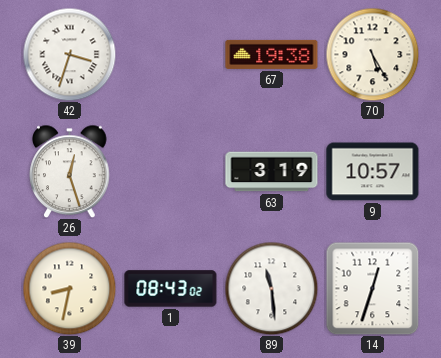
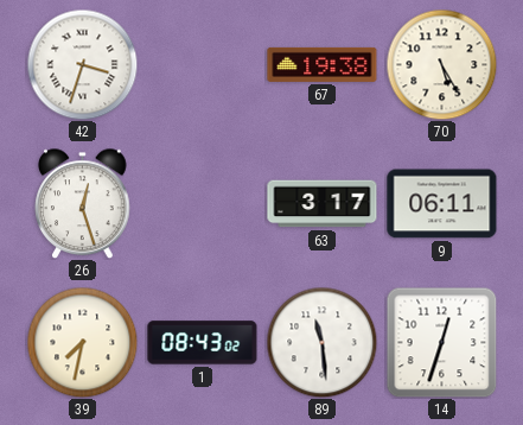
63: 3:19 -> 3:17
9: 10:57 -> 06:11
39: 8:32 -> 7:32
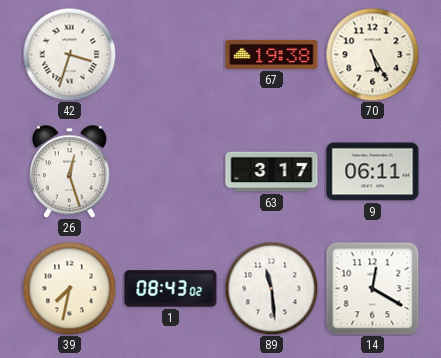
14: 12:33 -> 12:20
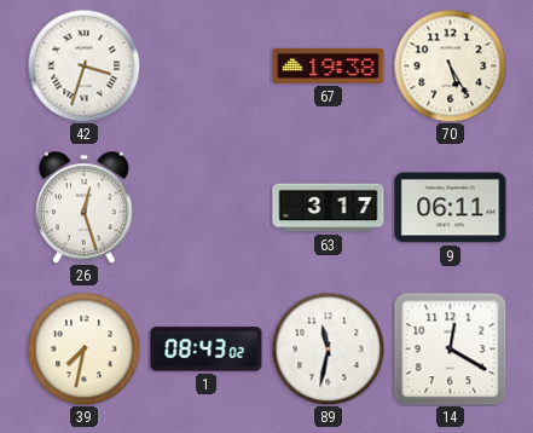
89: 11:29 -> 11:32
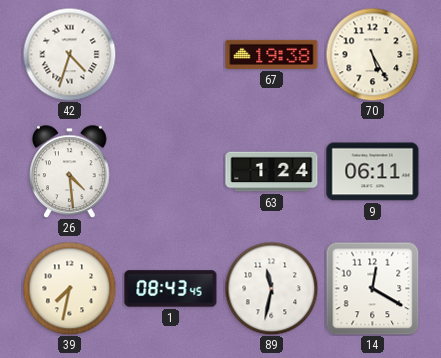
42: 3:33 -> 4:33
26: 12:27 -> 4:29
63: 3:17 -> 1:24
1: 08:43:02 -> 08:43:45
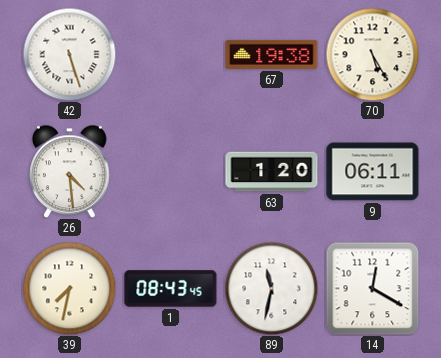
42: 4:33 -> 5:27
63: 1:24 -> 1:20
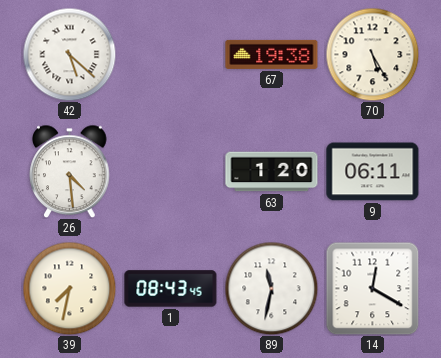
42: 5:27 -> 5:22
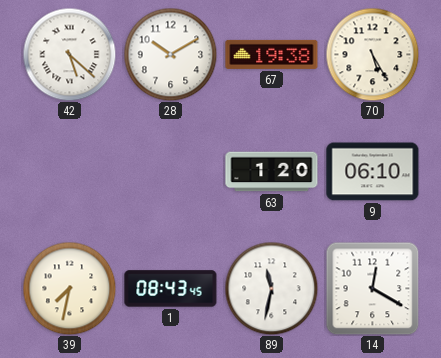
28: none -> 10:10
26: 4:29 -> none
9: 06:11 -> 06:10
